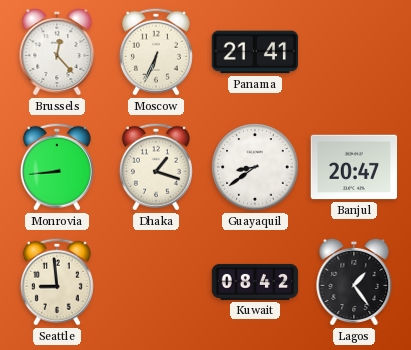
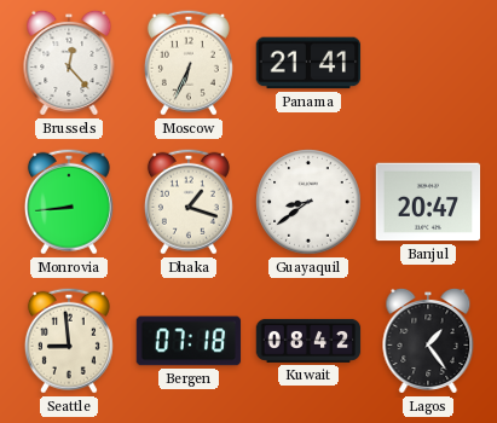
Bergen: none -> 07:18
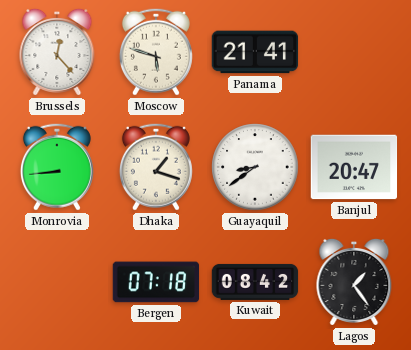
Moscow: 6:34 -> 5:48
Seattle: 8:59 -> none
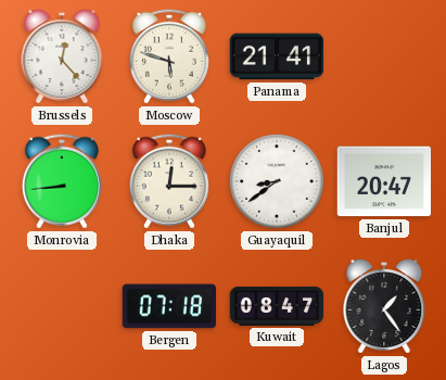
Dhaka: 1:18 -> 12:15
Kuwait: 08:42 -> 08:47
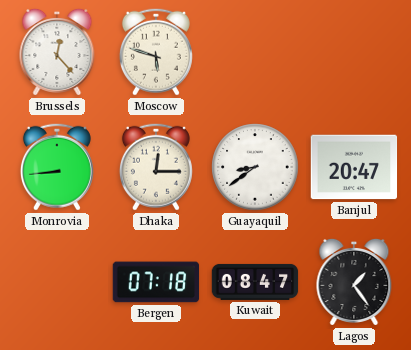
Panama: 21:41 -> none
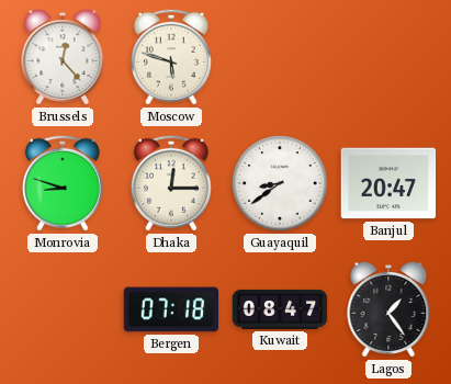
Monrovia: 8:44 -> 8:48
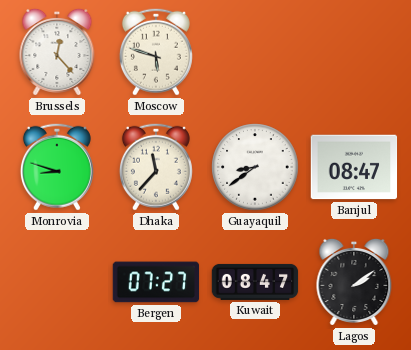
Dhaka: 12:15 -> 11:37
Banjul: 20:47 -> 08:47
Bergen: 07:18 -> 07:27
Lagos: 1:24 -> 2:09
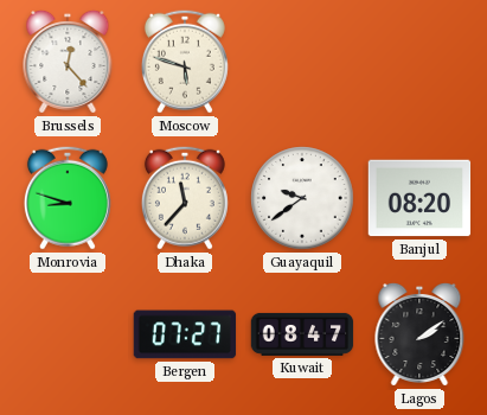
Guayaquil: 8:39 -> 9:39
Banjul: 08:47 -> 08:20
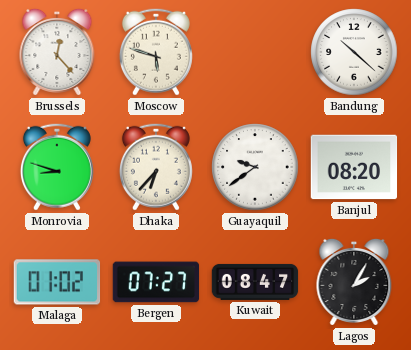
Bandung: none -> 10:22
Dhaka: 11:37 -> 6:37
Malaga: none -> 01:02
Lagos: 2:09 -> 2:05
